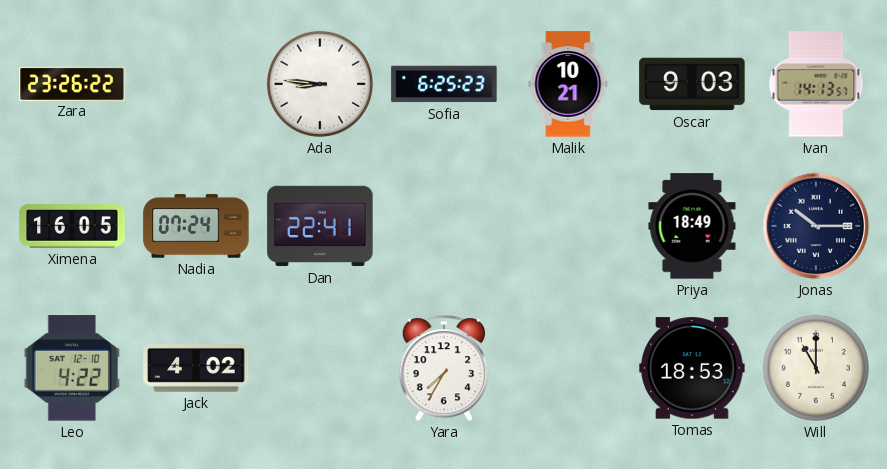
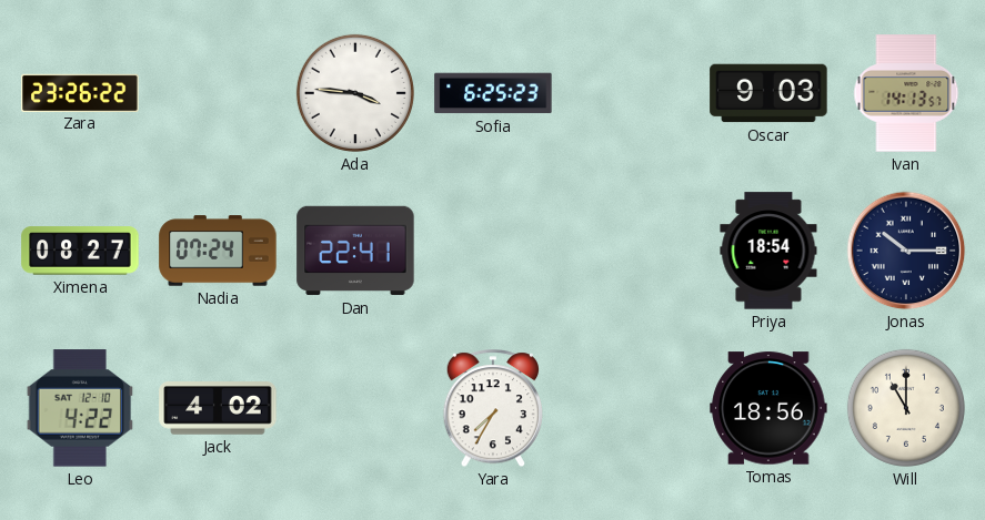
Ada: 8:46 -> 3:46
Malik: 10:21 -> none
Ximena: 16:05 -> 08:27
Priya: 18:49 -> 18:54
Tomas: 18:53 -> 18:56
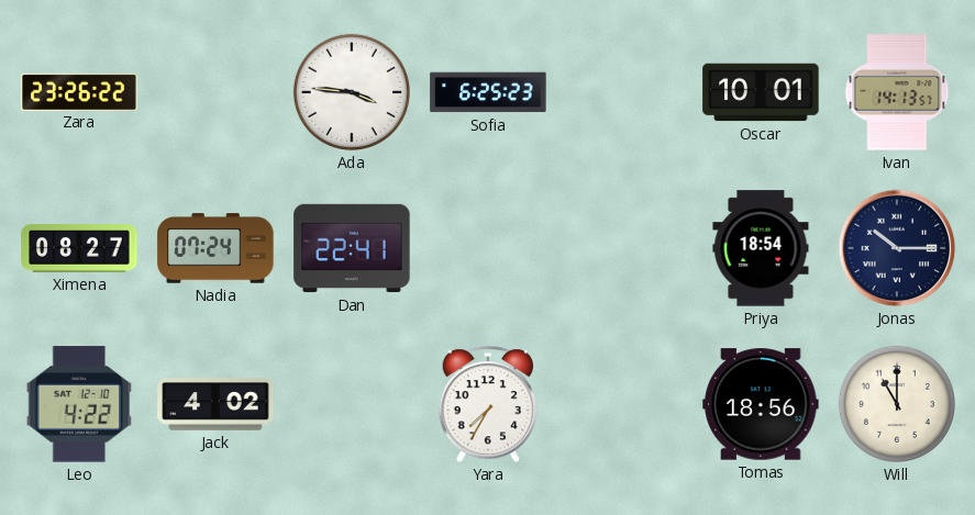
Oscar: 9:03 -> 10:01
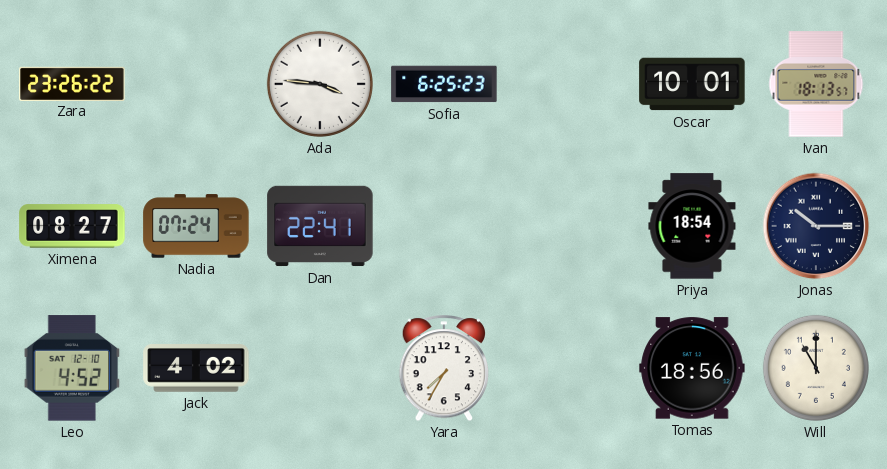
Ivan: 14:13 -> 18:13
Leo: 4:22 -> 4:52
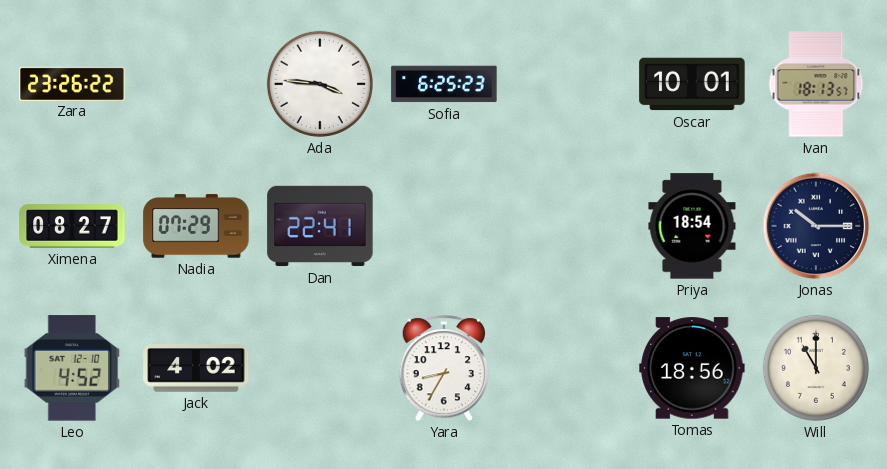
Nadia: 07:24 -> 07:29
Yara: 7:35 -> 8:35
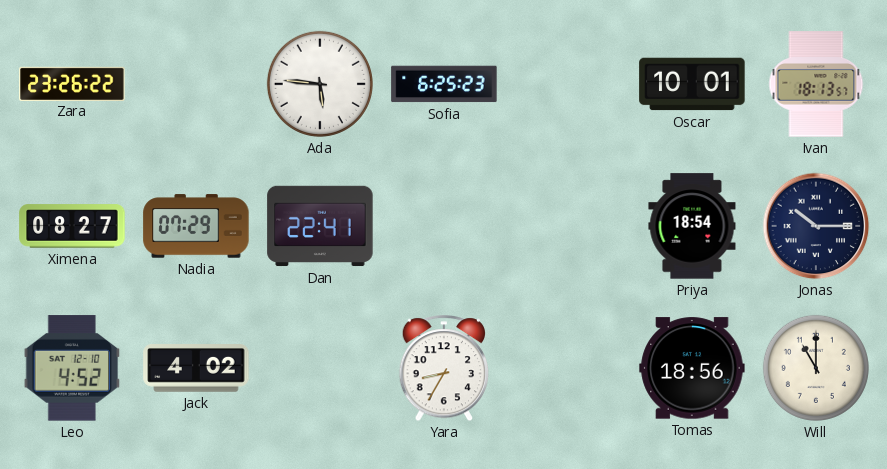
Ada: 3:46 -> 5:46
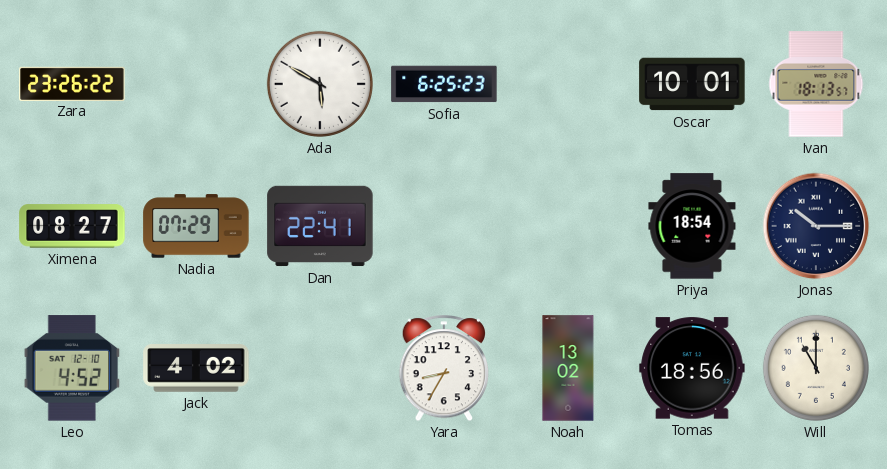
Ada: 5:46 -> 5:50
Noah: none -> 13:02
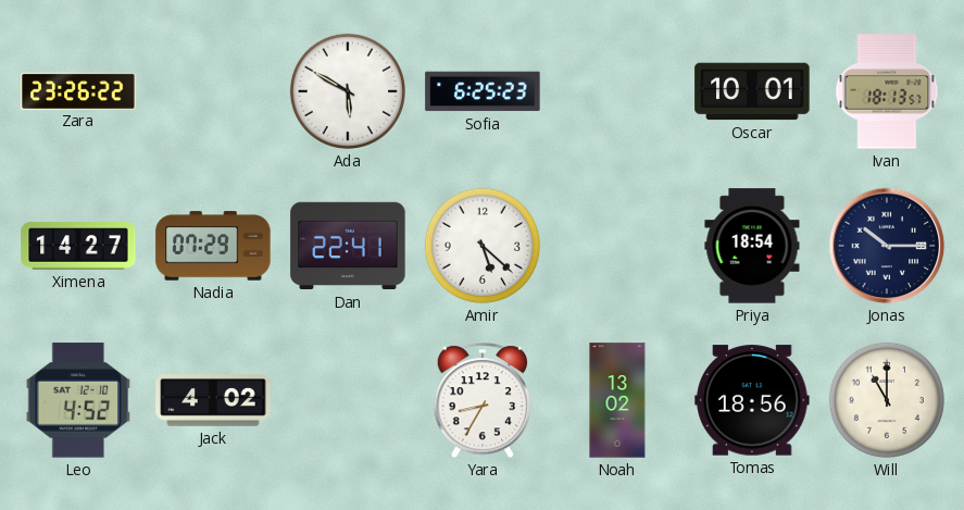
Ximena: 08:27 -> 14:27
Amir: none -> 5:22
